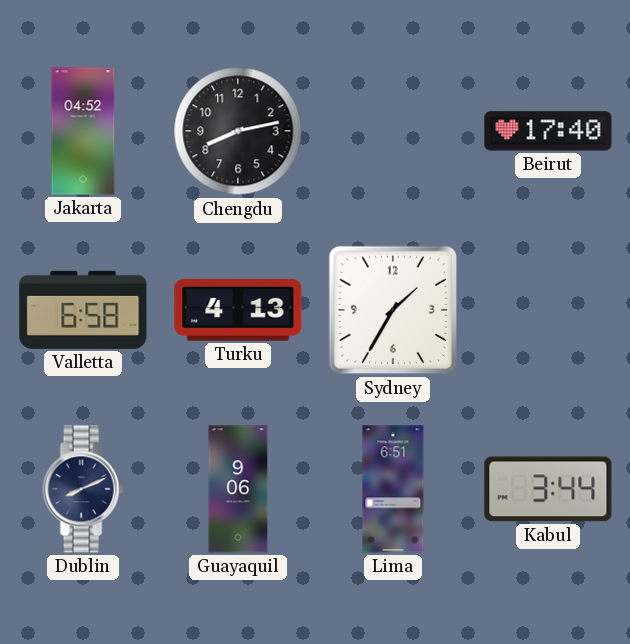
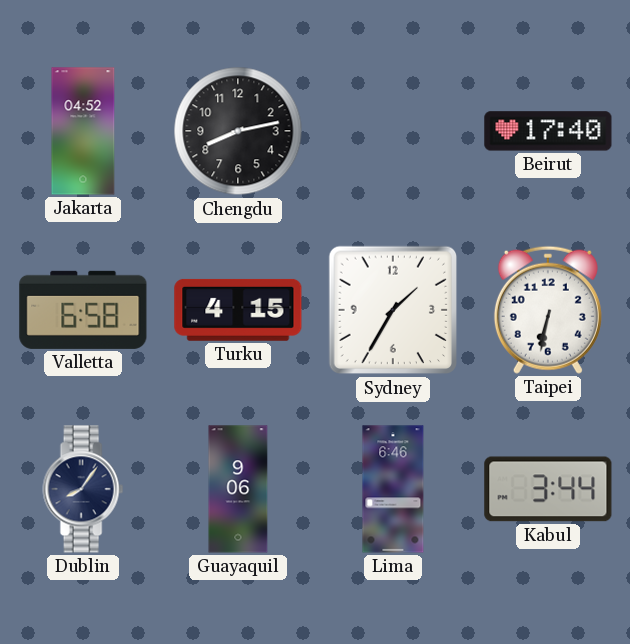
Turku: 4:13 -> 4:15
Taipei: none -> 6:32
Dublin: 8:11 -> 8:06
Lima: 6:51 -> 6:46
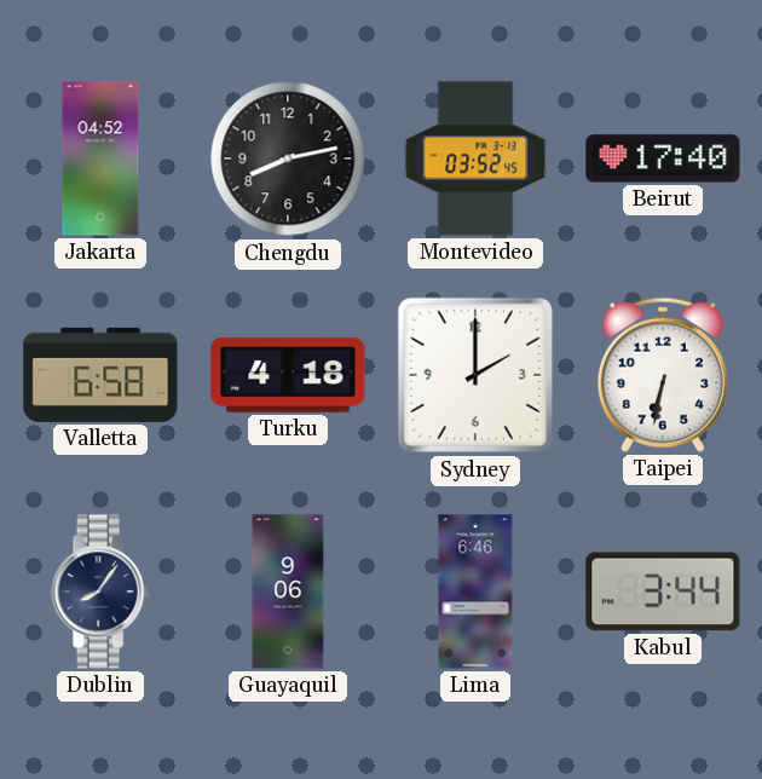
Montevideo: none -> 03:52
Turku: 4:15 -> 4:18
Sydney: 1:35 -> 2:00
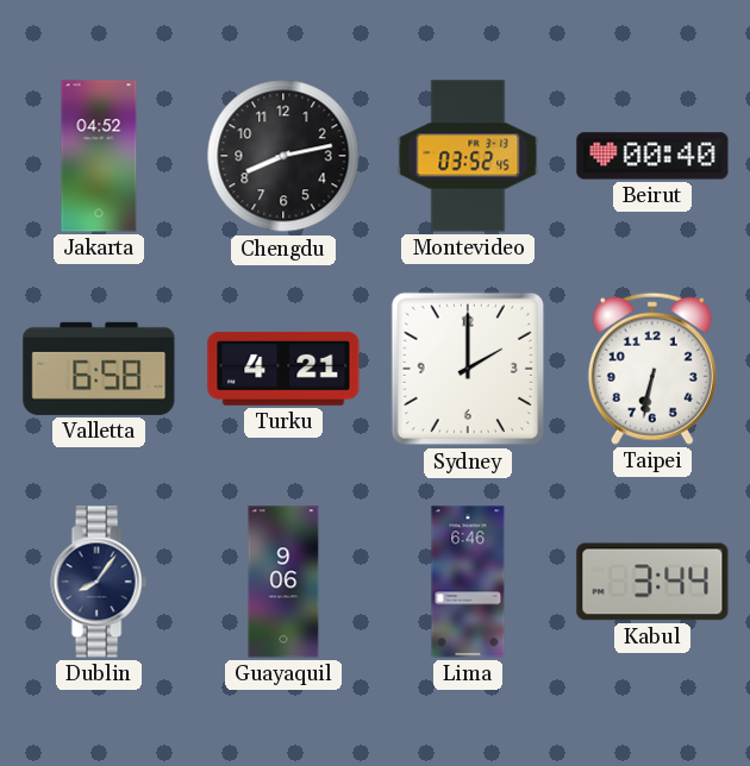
Beirut: 17:40 -> 00:40
Turku: 4:18 -> 4:21
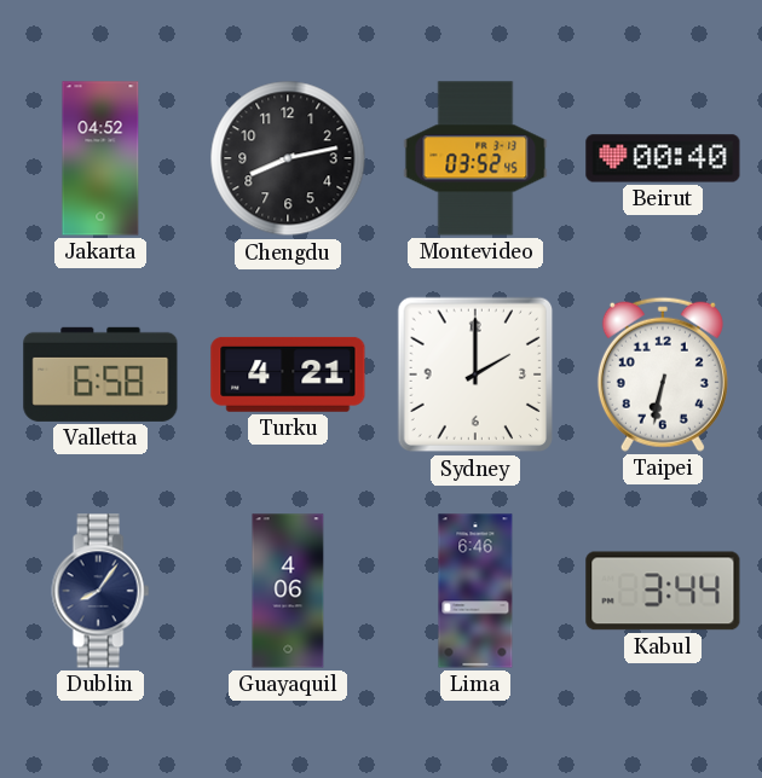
Guayaquil: 9:06 -> 4:06
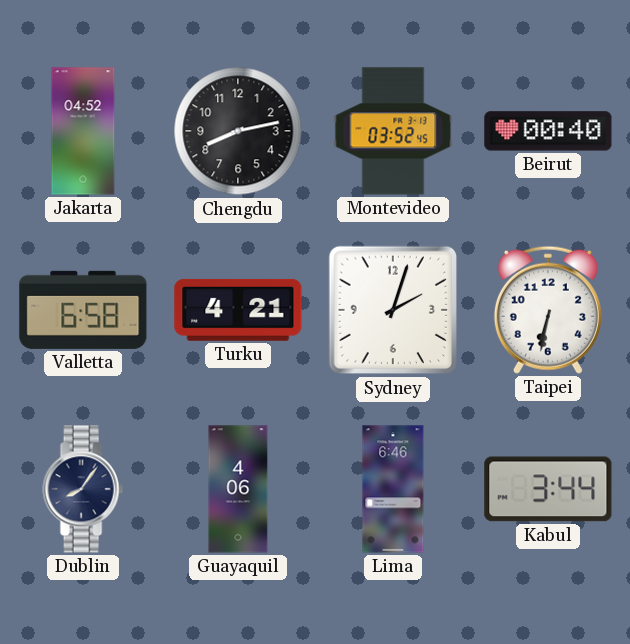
Sydney: 2:00 -> 2:03
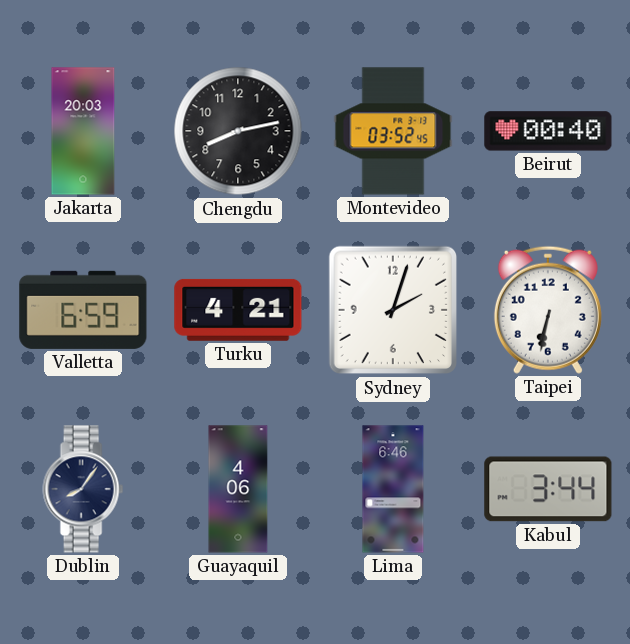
Jakarta: 04:52 -> 20:03
Valletta: 6:58 -> 6:59
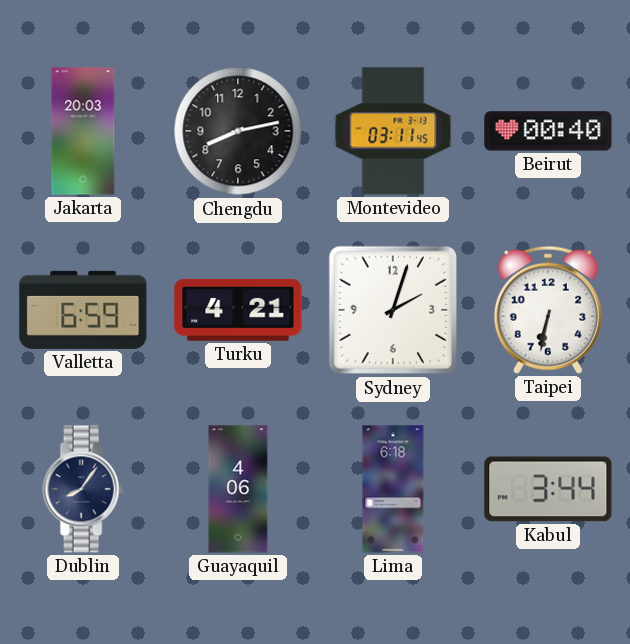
Montevideo: 03:52 -> 03:11
Lima: 6:46 -> 6:18
